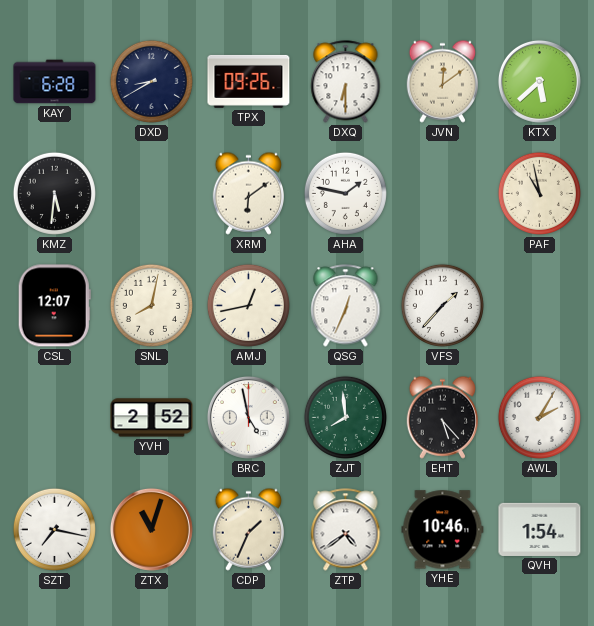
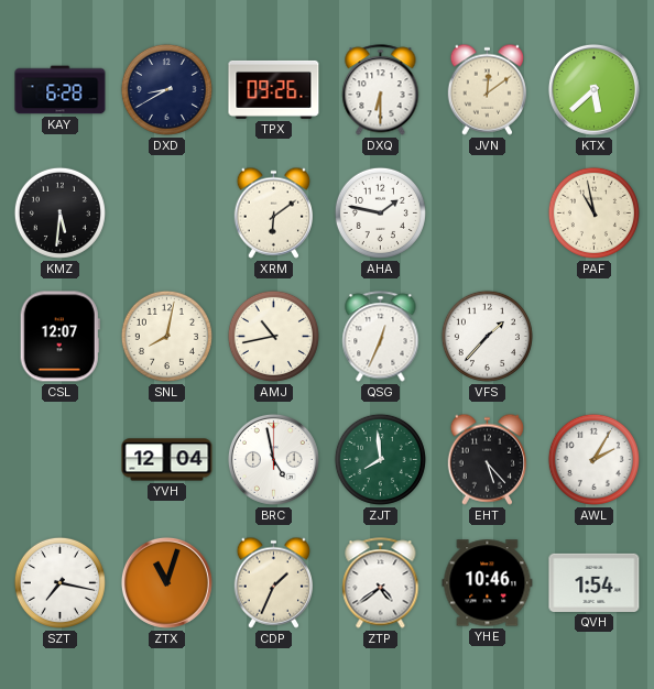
AMJ: 12:43 -> 10:43
YVH: 2:52 -> 12:04
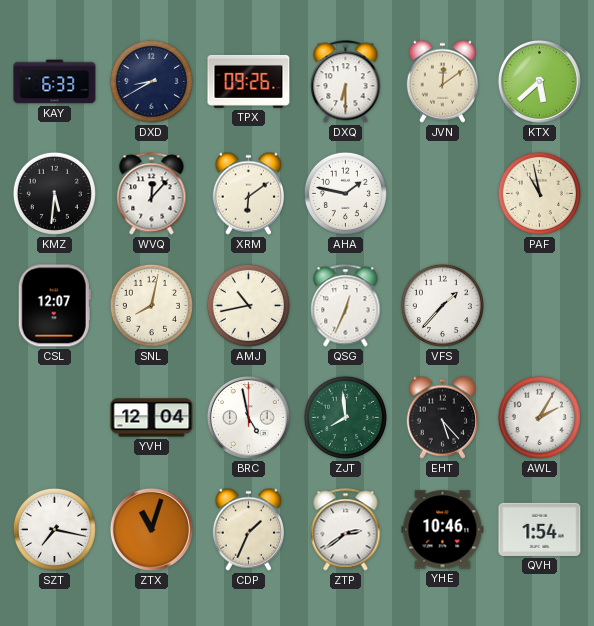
KAY: 6:28 -> 6:33
WVQ: none -> 12:07
ZTP: 4:39 -> 2:39
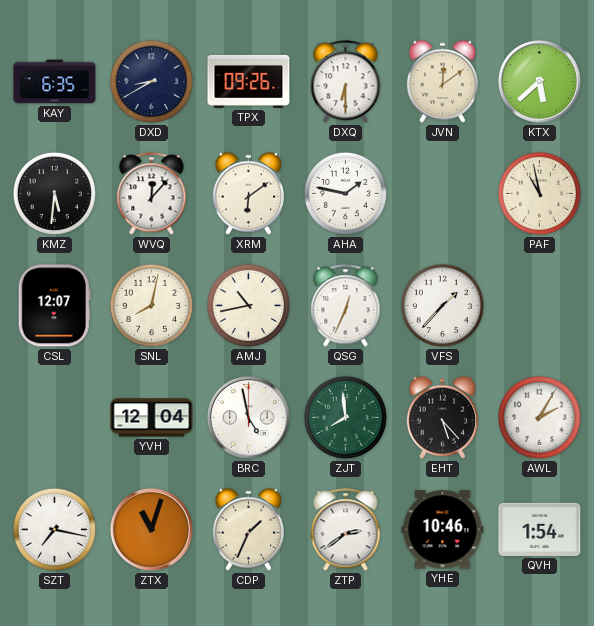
KAY: 6:33 -> 6:35
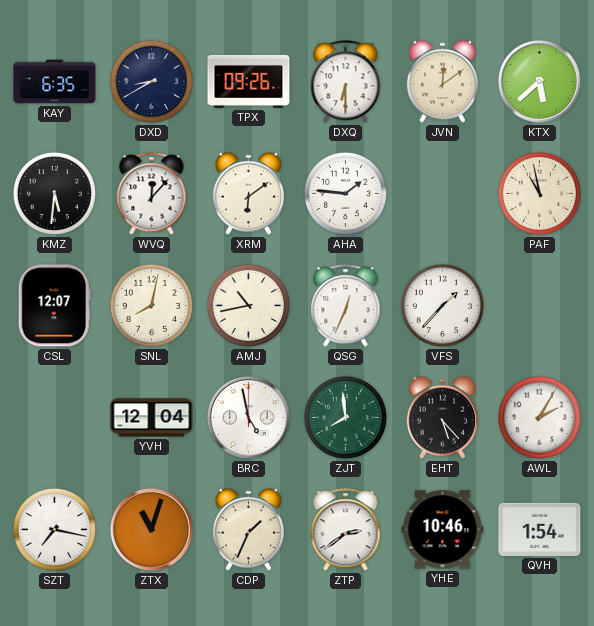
AHA: 1:47 -> 1:46
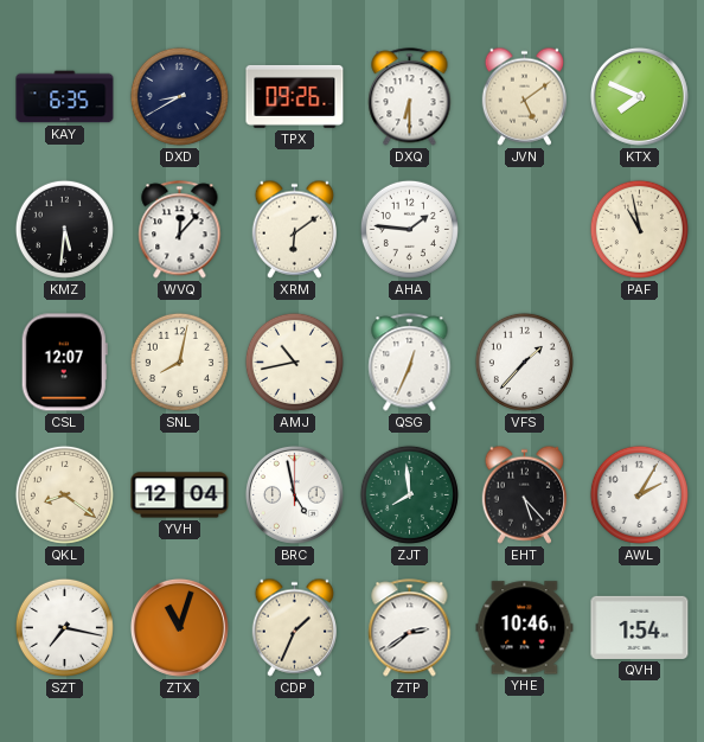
JVN: 12:09 -> 5:09
KTX: 5:38 -> 7:49
QKL: none -> 8:21
